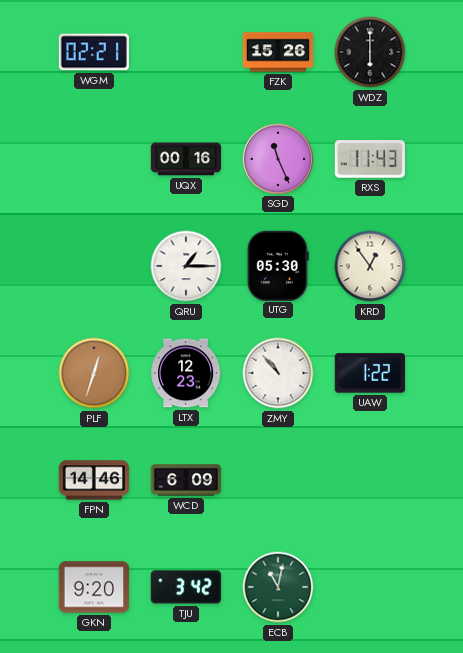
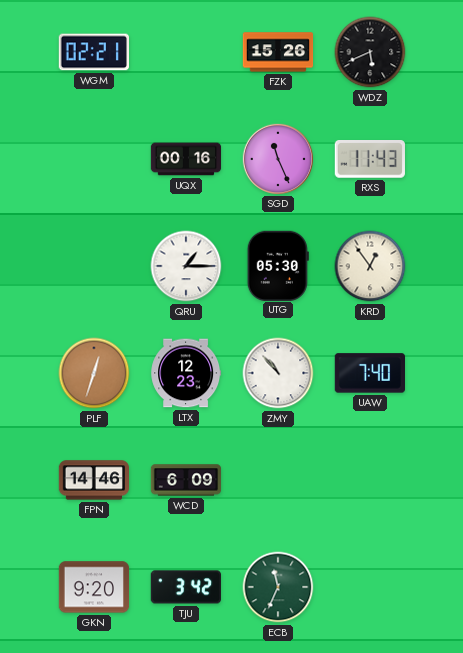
WDZ: 6:00 -> 5:41
UAW: 1:22 -> 7:40
ECB: 11:02 -> 11:34
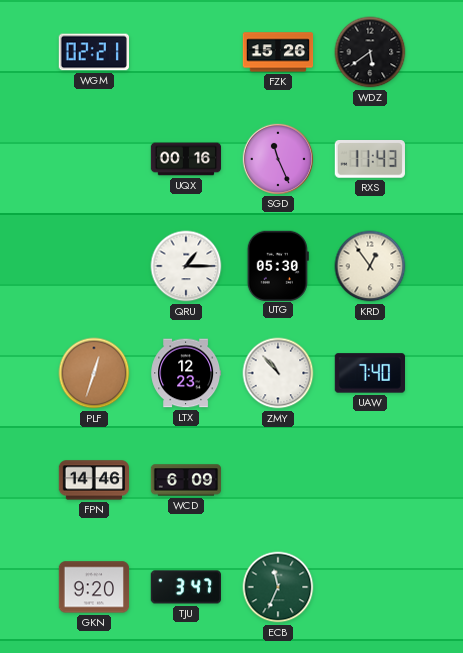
WDZ: 5:41 -> 5:39
TJU: 3:42 -> 3:47
